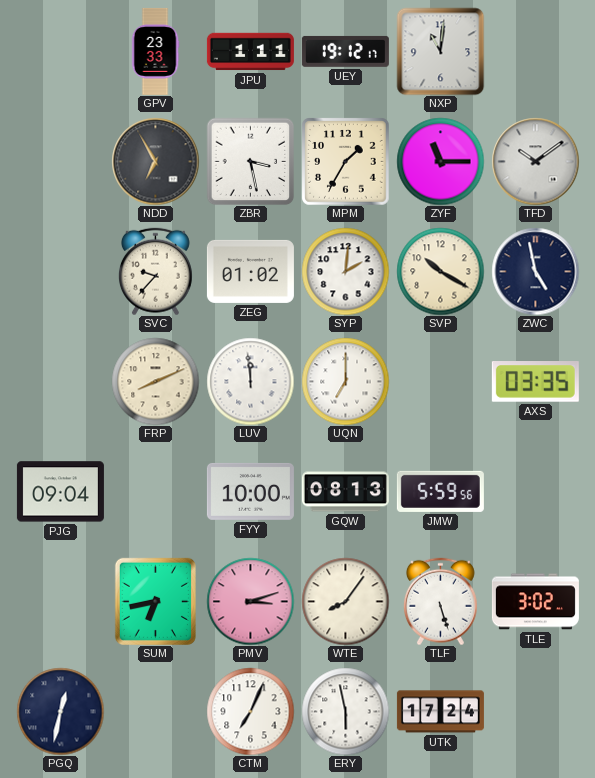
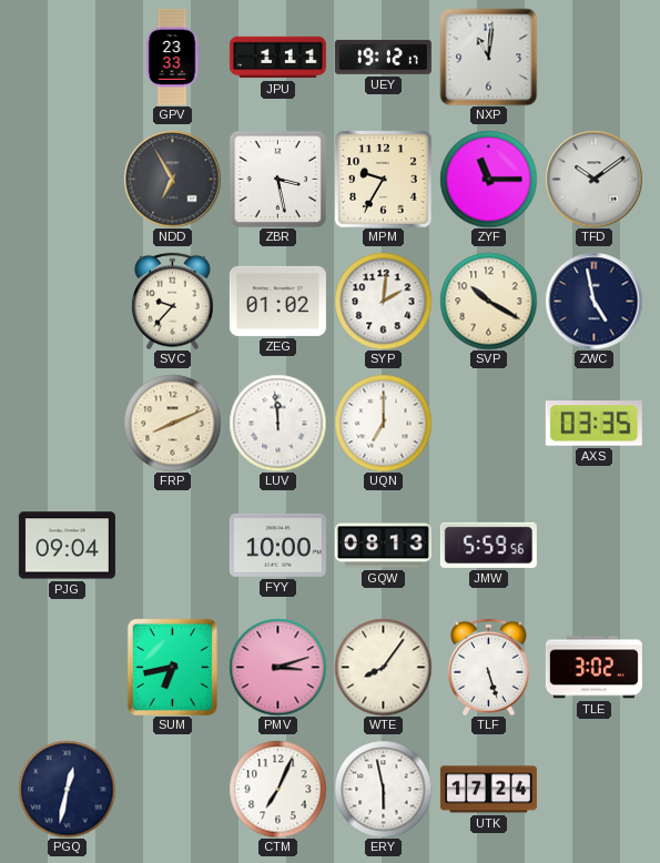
MPM: 1:35 -> 9:35
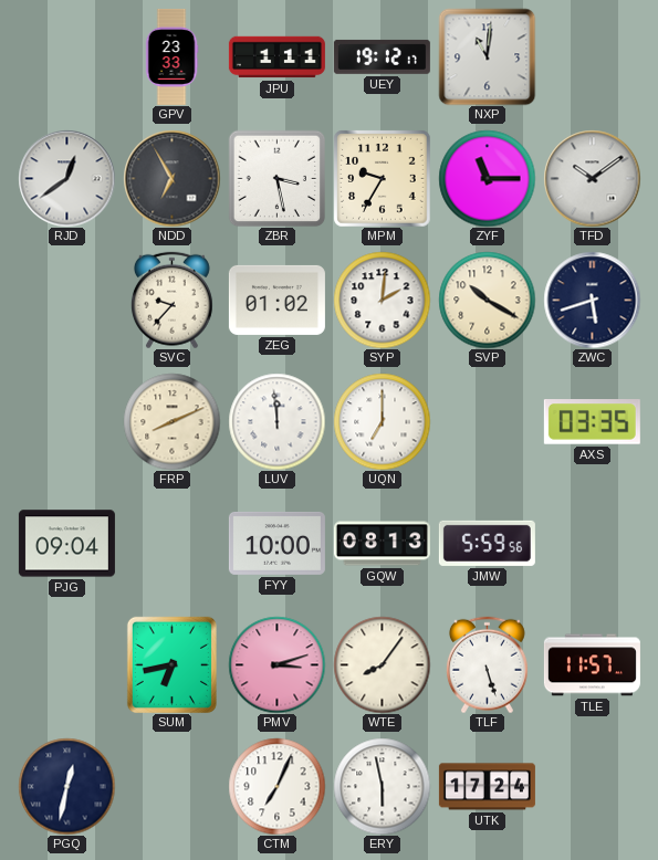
RJD: none -> 12:39
ZWC: 4:58 -> 5:42
TLE: 3:02 -> 11:57
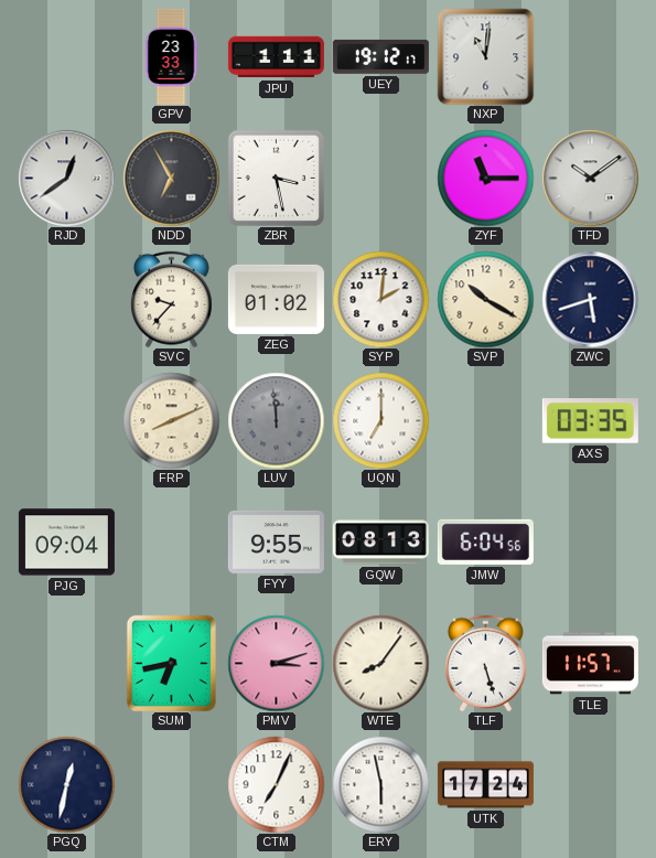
MPM: 9:35 -> none
LUV dial: white -> grey
FYY: 10:00 -> 9:55
JMW: 5:59 -> 6:04
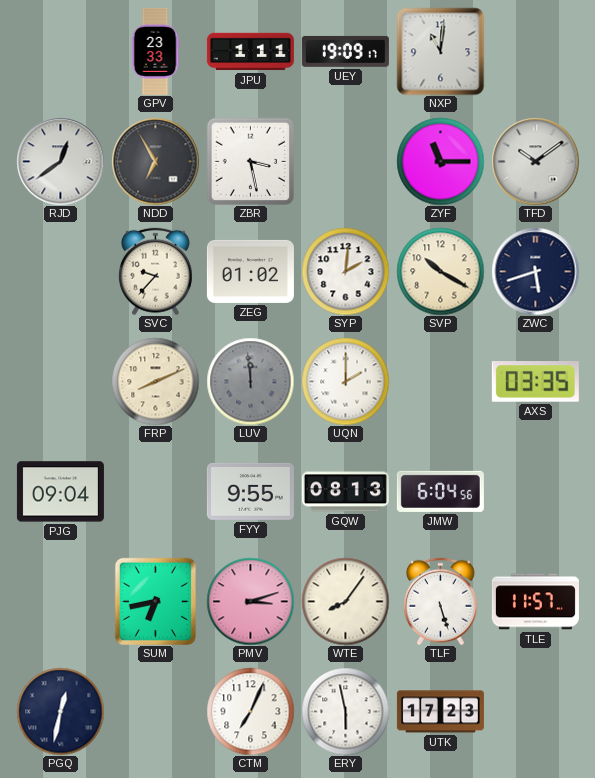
UEY: 19:12 -> 19:09
UQN: 7:00 -> 2:00
UTK: 17:24 -> 17:23
